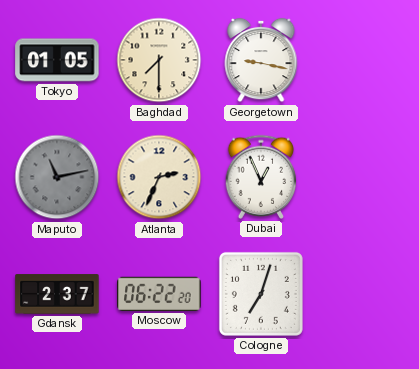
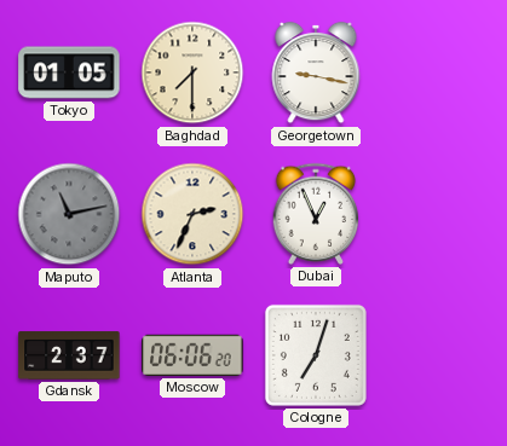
Moscow: 06:22 -> 06:06
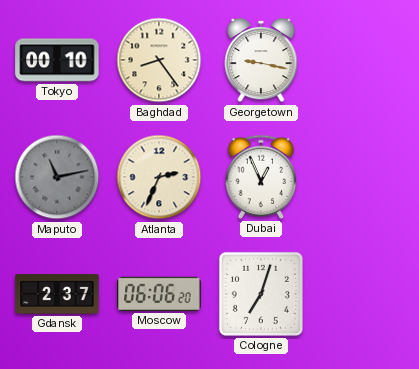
Tokyo: 01:05 -> 00:10
Baghdad: 7:30 -> 8:24
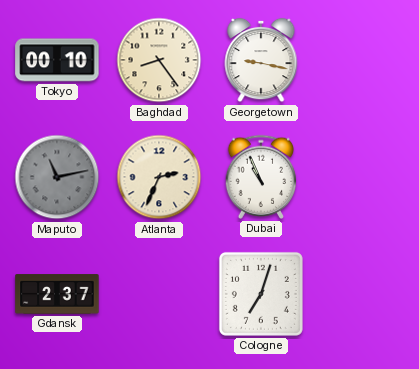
Dubai: 12:56 -> 10:56
Moscow: 06:06 -> none
